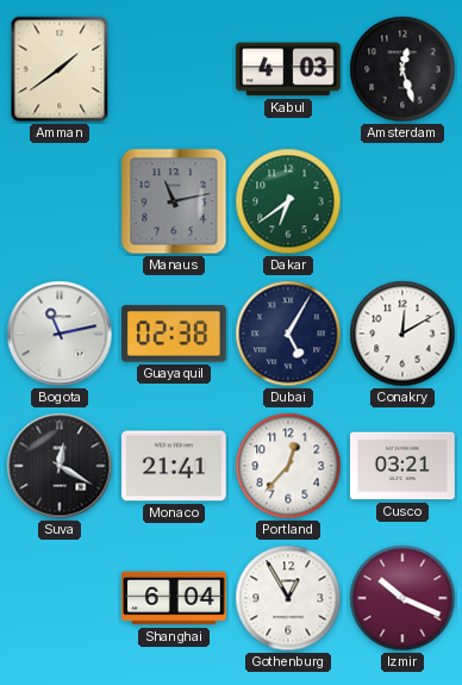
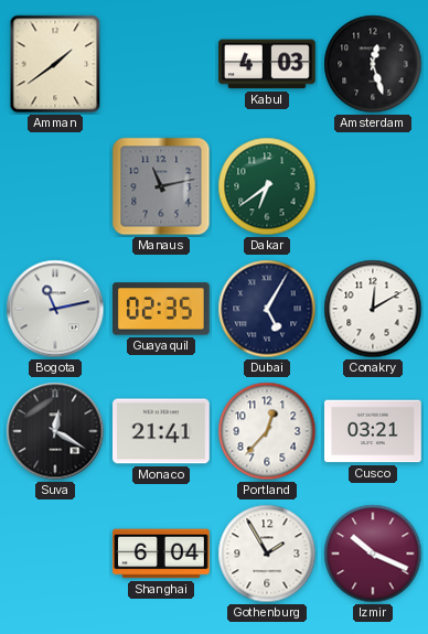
Guayaquil: 02:38 -> 02:35
Gothenburg: 12:55 -> 1:55
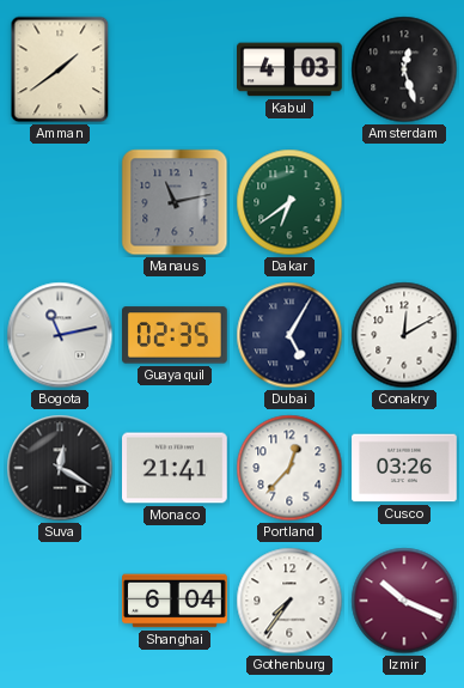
Cusco: 03:21 -> 03:26
Gothenburg: 1:55 -> 7:36
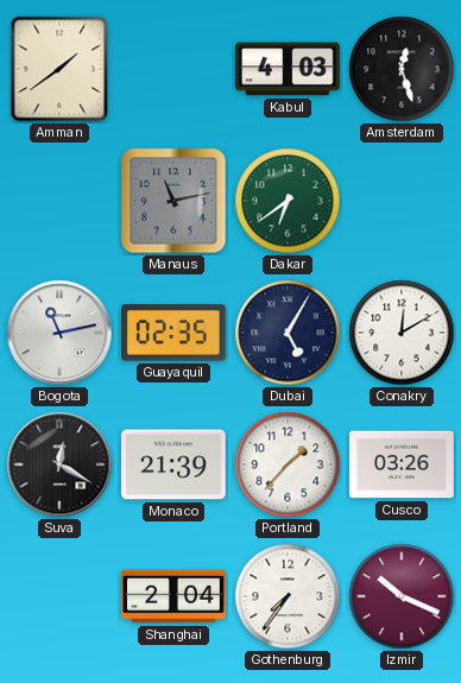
Monaco: 21:41 -> 21:39
Portland: 12:37 -> 1:37
Shanghai: 6:04 -> 2:04
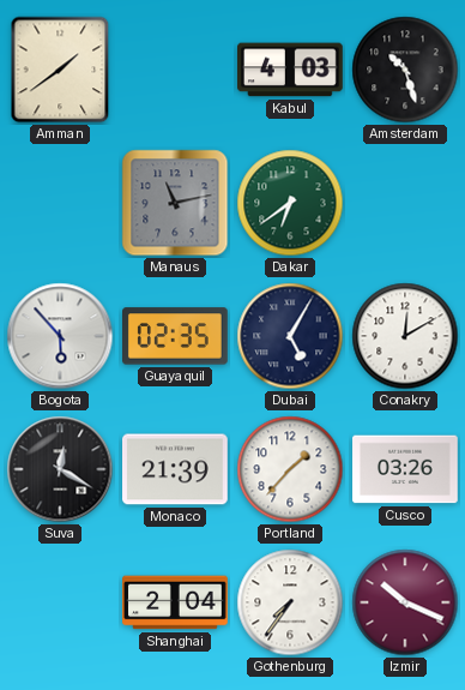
Amsterdam: 12:27 -> 10:27
Bogota: 11:13 -> 5:53
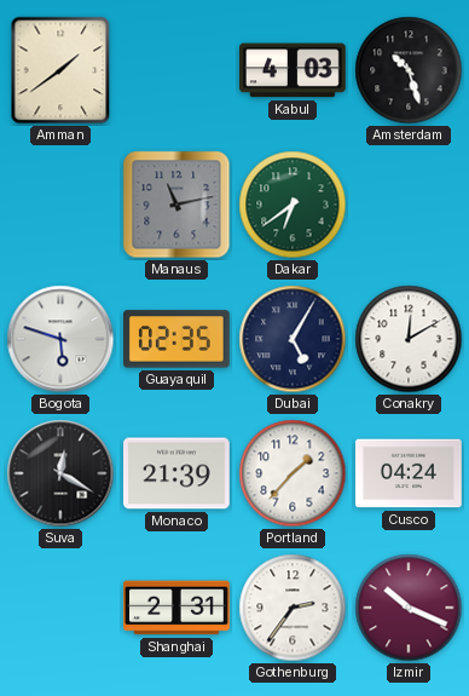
Bogota: 5:53 -> 5:48
Cusco: 03:26 -> 04:24
Shanghai: 2:04 -> 2:31
Gothenburg: 7:36 -> 2:36
